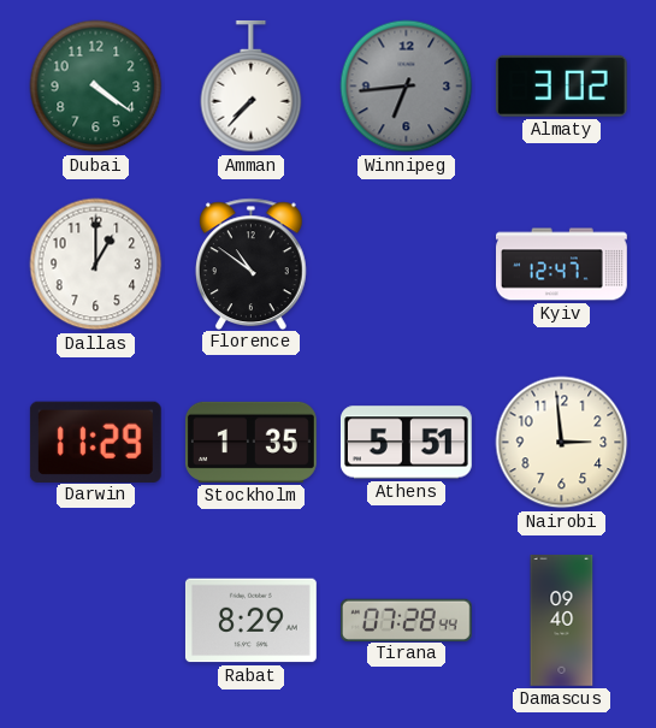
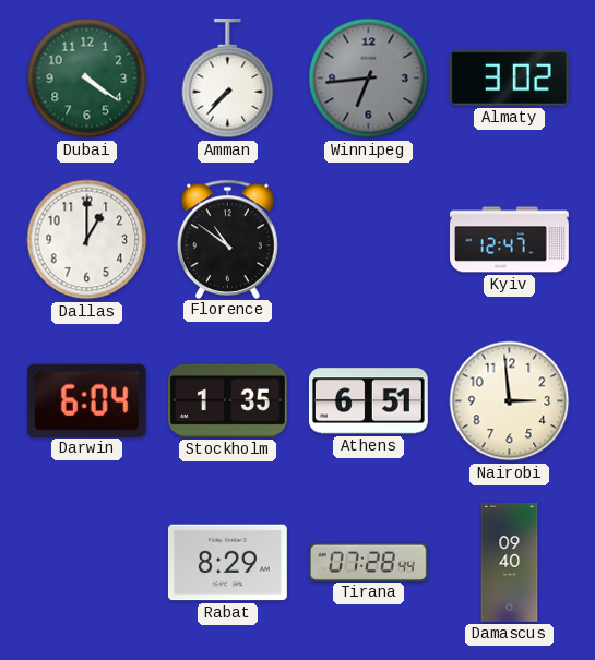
Darwin: 11:29 -> 6:04
Athens: 5:51 -> 6:51
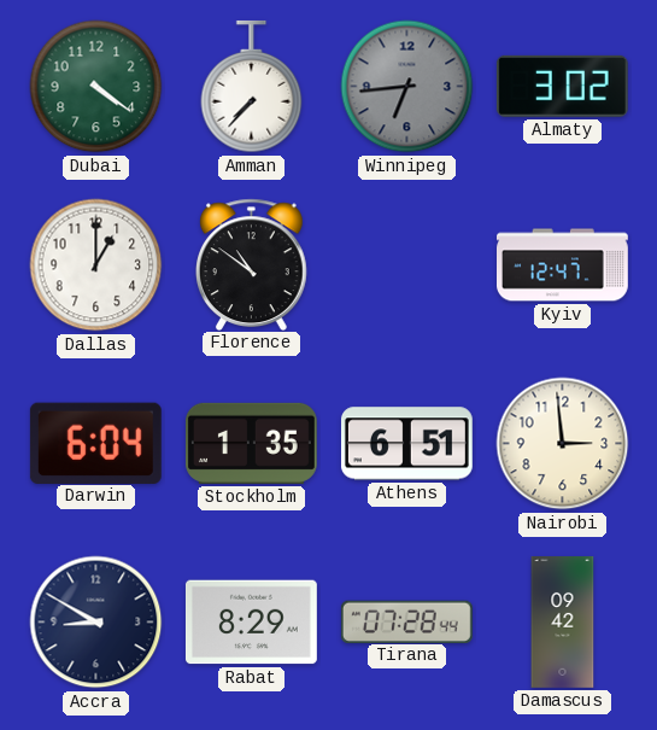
Accra: none -> 8:50
Damascus: 09:40 -> 09:42
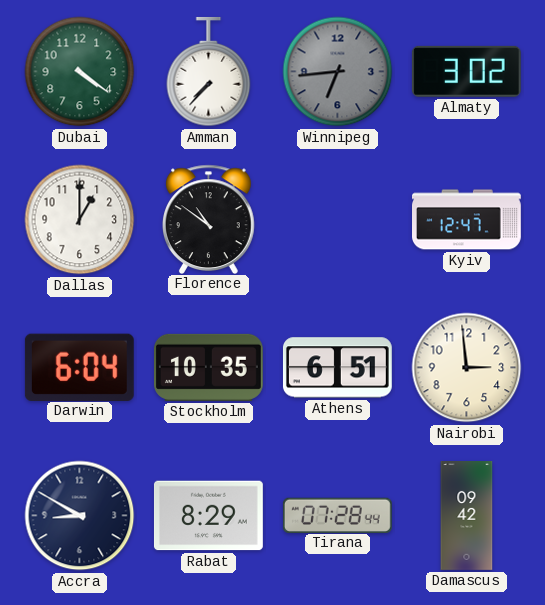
Stockholm: 1:35 -> 10:35
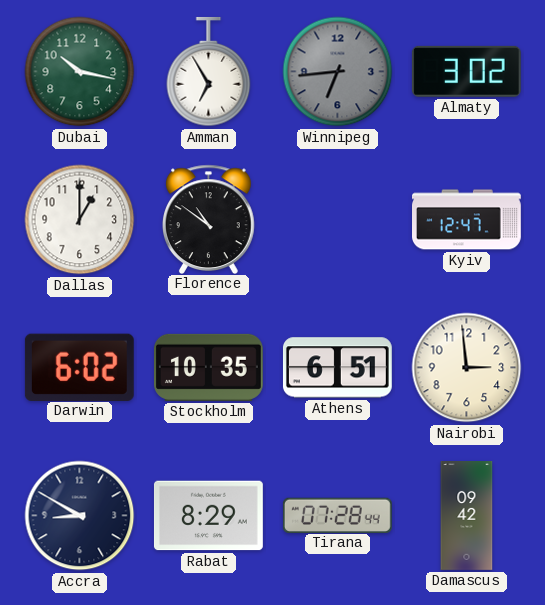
Dubai: 4:21 -> 10:17
Amman: 7:37 -> 6:55
Darwin: 6:04 -> 6:02
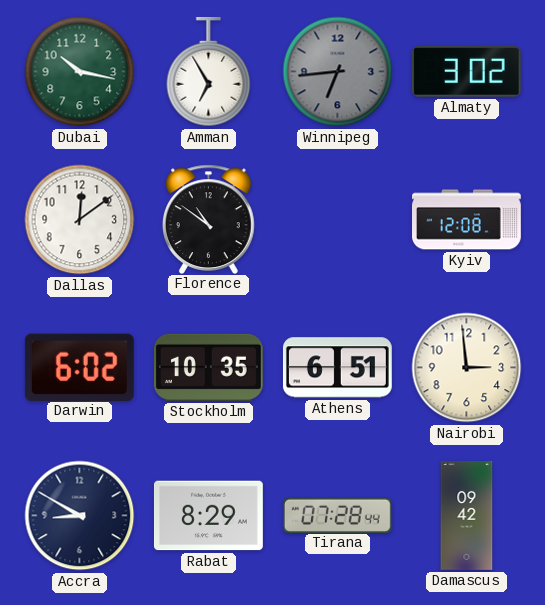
Dallas: 1:00 -> 12:09
Kyiv: 12:47 -> 12:08
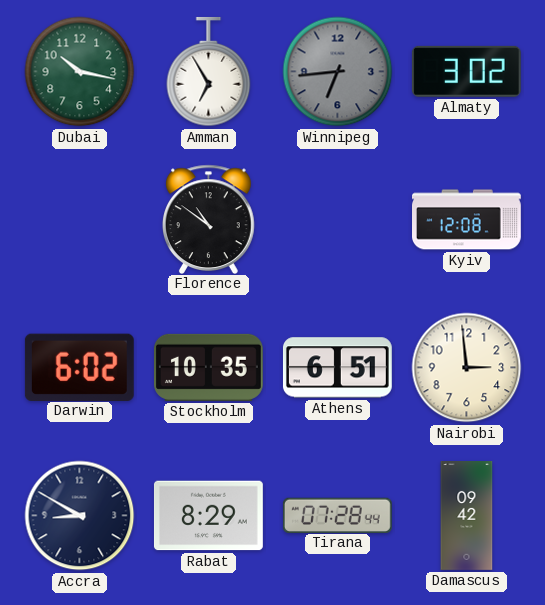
Dallas: 12:09 -> none
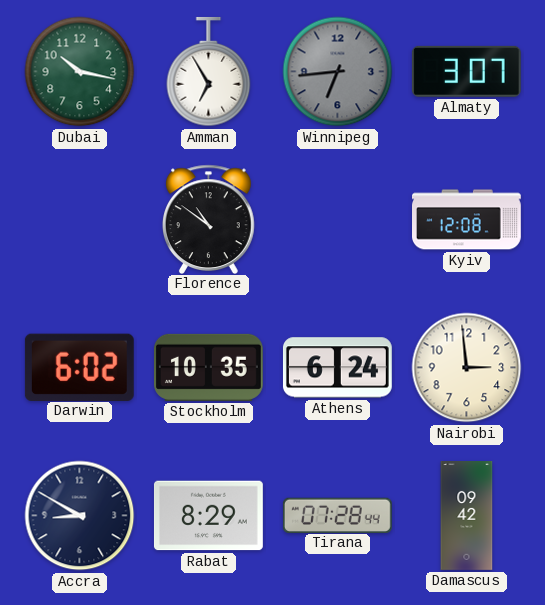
Almaty: 3:02 -> 3:07
Athens: 6:51 -> 6:24
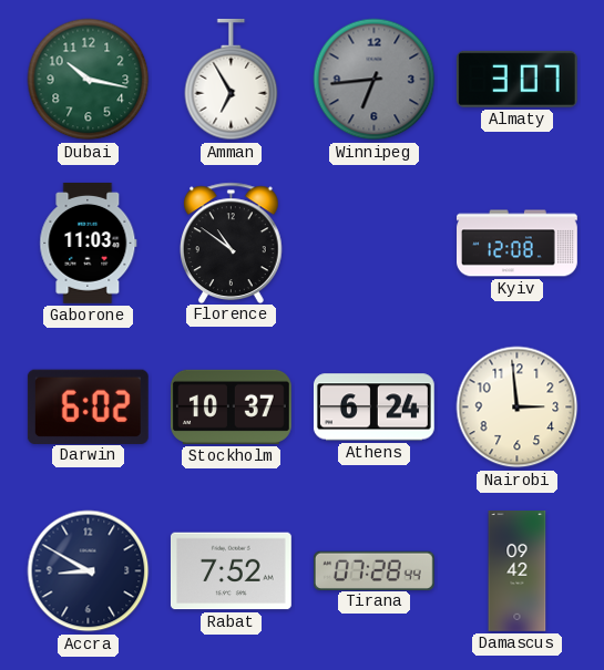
Gaborone: none -> 11:03
Stockholm: 10:35 -> 10:37
Rabat: 8:29 -> 7:52
